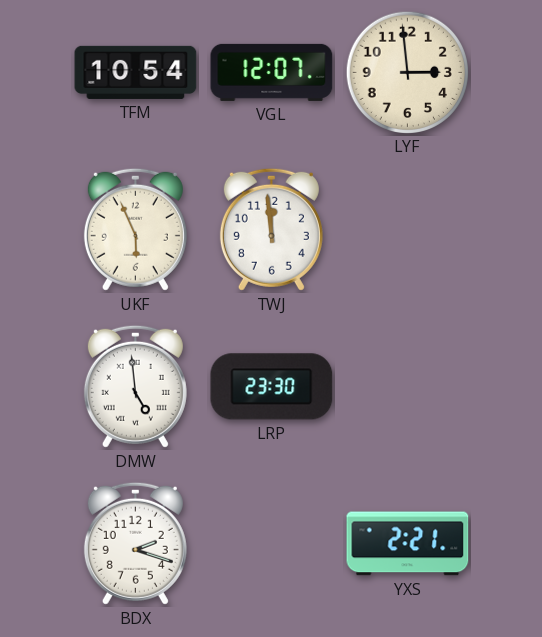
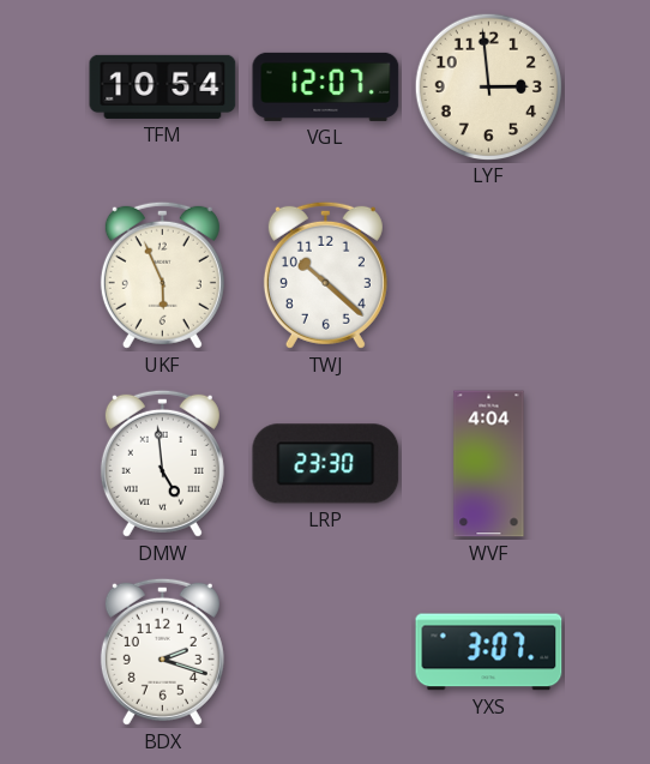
TWJ: 11:59 -> 10:22
WVF: none -> 4:04
YXS: 2:21 -> 3:07
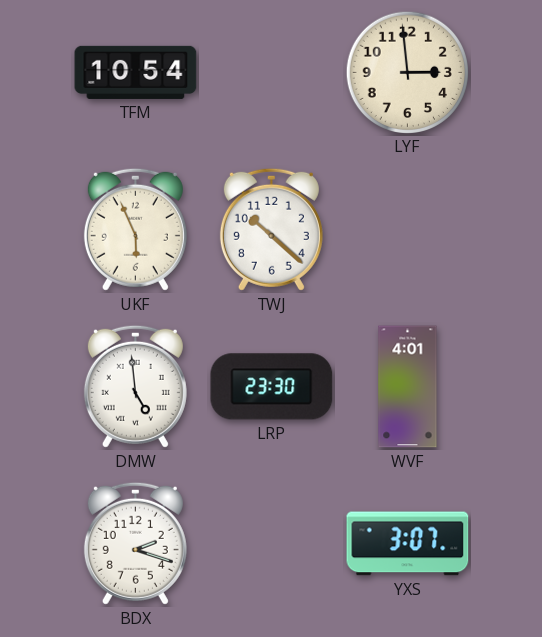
VGL: 12:07 -> none
WVF: 4:04 -> 4:01
